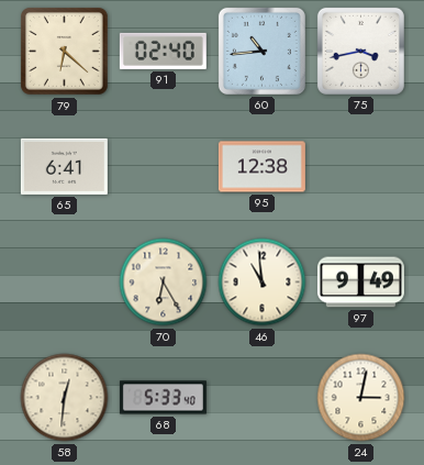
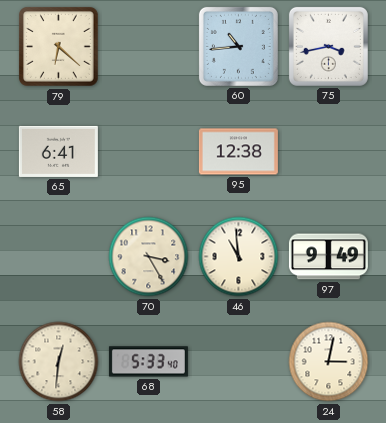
91: 02:40 -> none
70: 6:25 -> 3:25
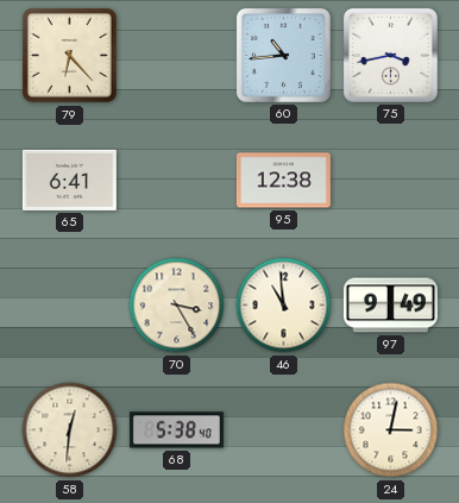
79: 6:22 -> 6:23
68: 5:33 -> 5:38
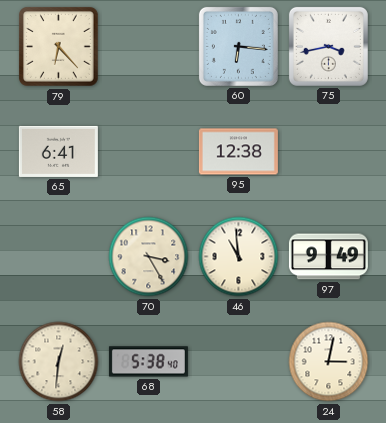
60: 10:44 -> 6:16
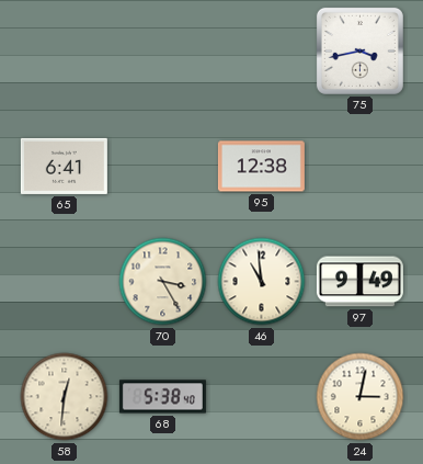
79: 6:23 -> none
60: 6:16 -> none
